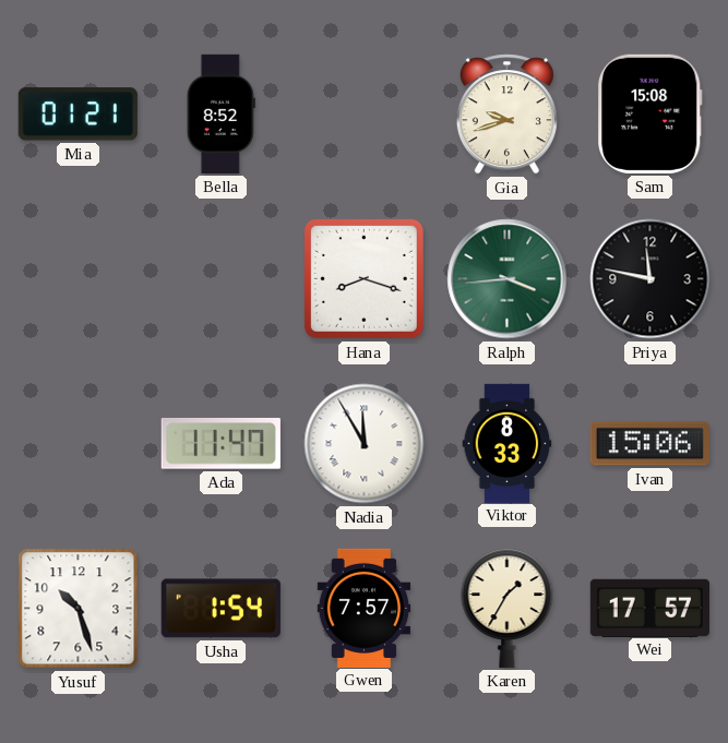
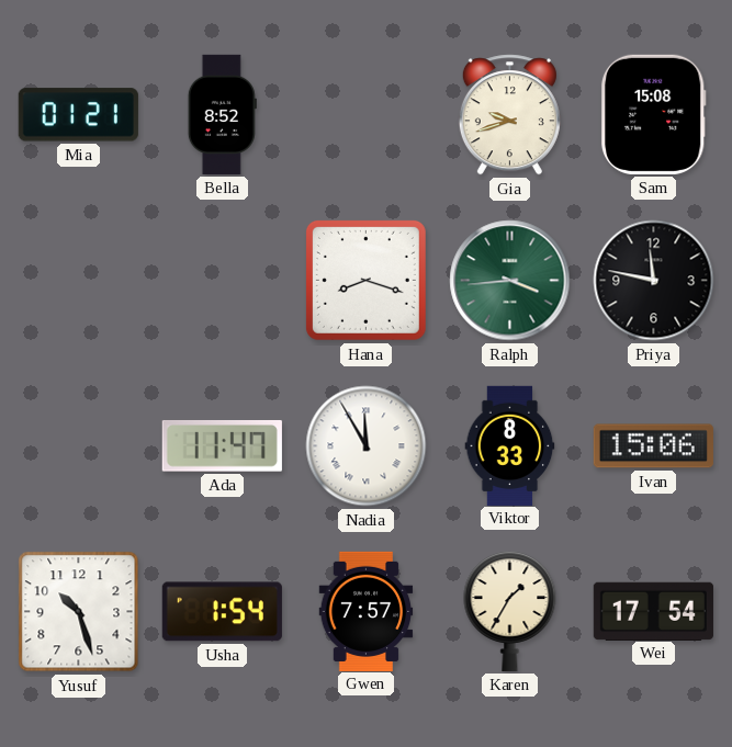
Wei: 17:57 -> 17:54
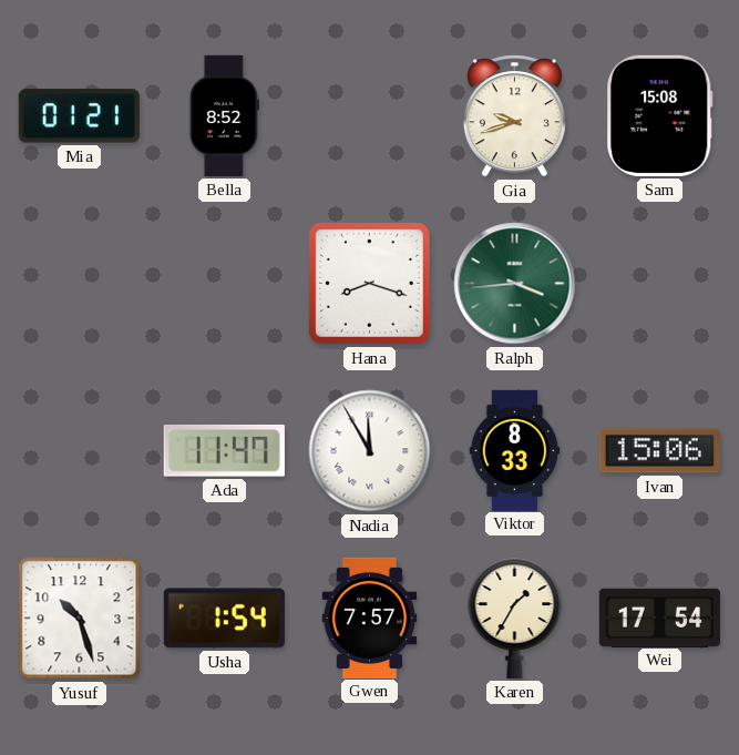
Priya: 11:47 -> none
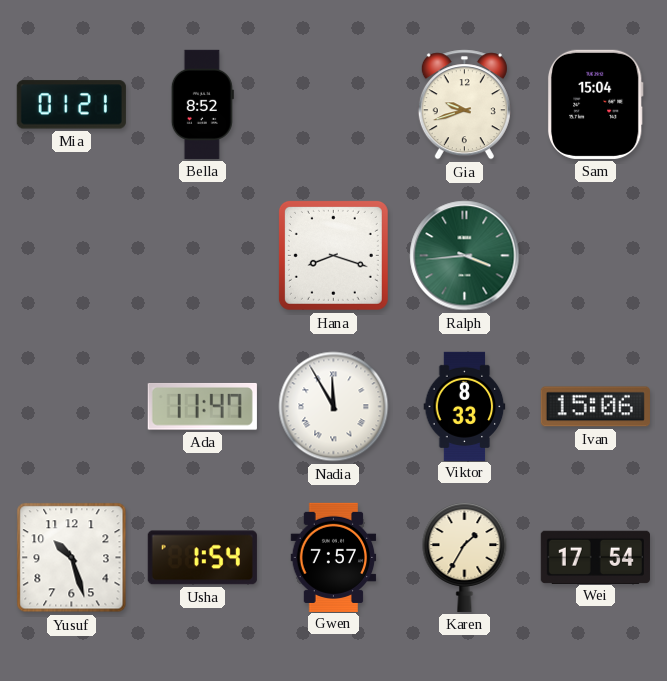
Sam: 15:08 -> 15:04
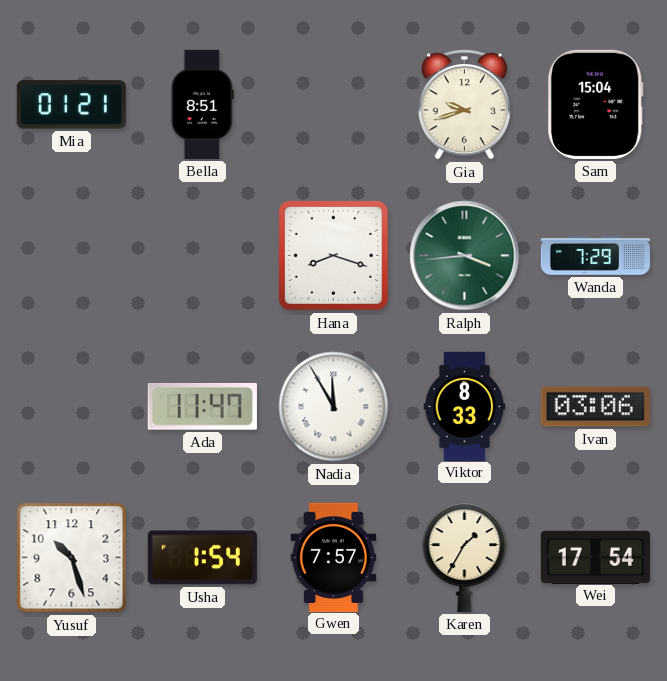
Bella: 8:52 -> 8:51
Wanda: none -> 7:29
Ivan: 15:06 -> 03:06
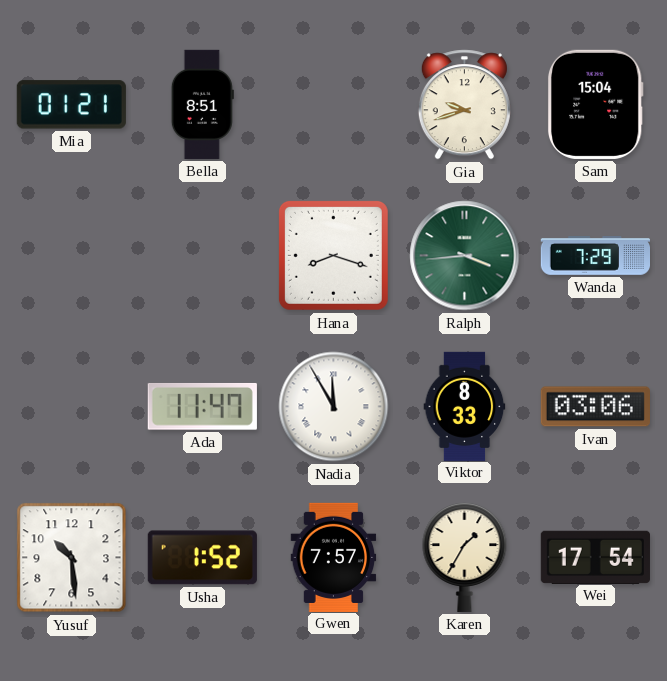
Yusuf: 10:27 -> 10:29
Usha: 1:54 -> 1:52
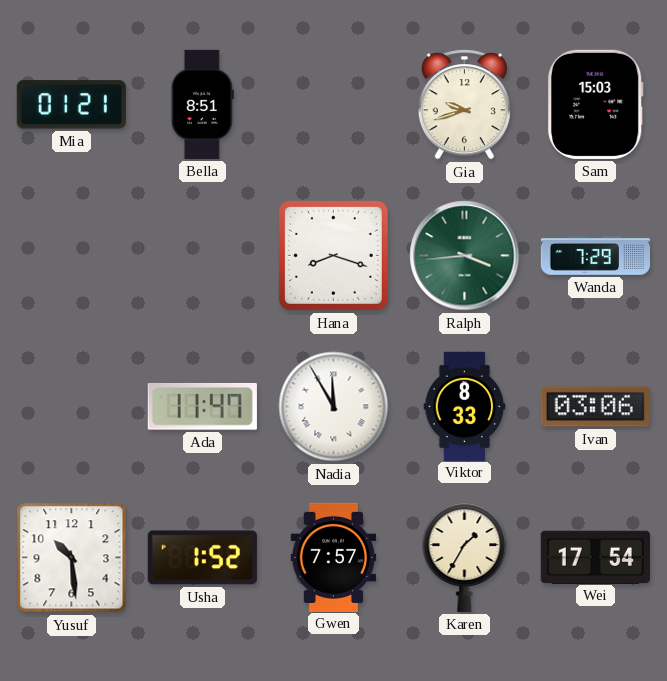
Sam: 15:04 -> 15:03
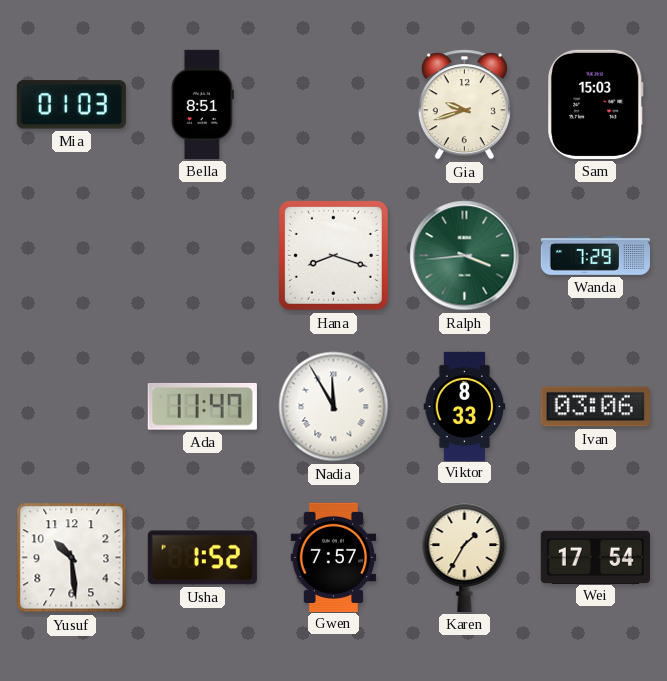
Mia: 01:21 -> 01:03
